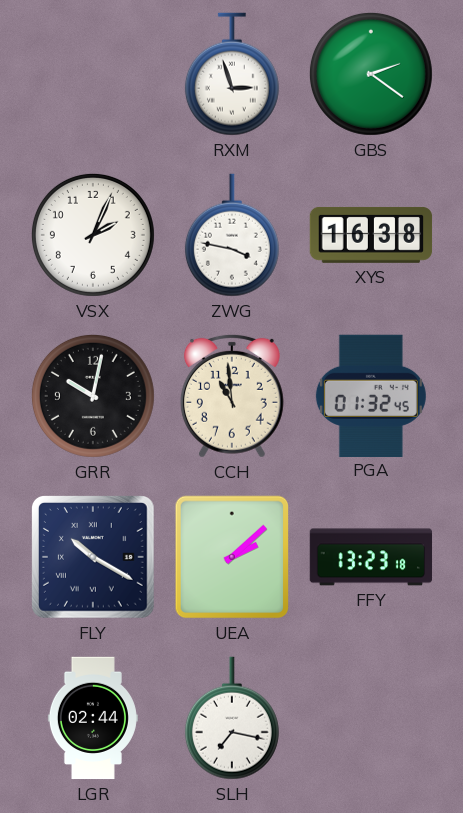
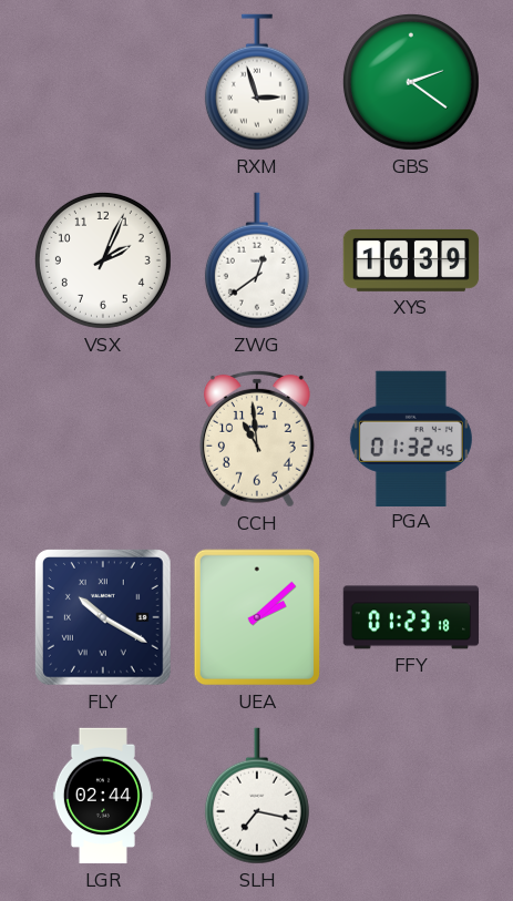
ZWG: 3:47 -> 12:39
XYS: 16:38 -> 16:39
GRR: 10:02 -> none
FFY: 13:23 -> 01:23
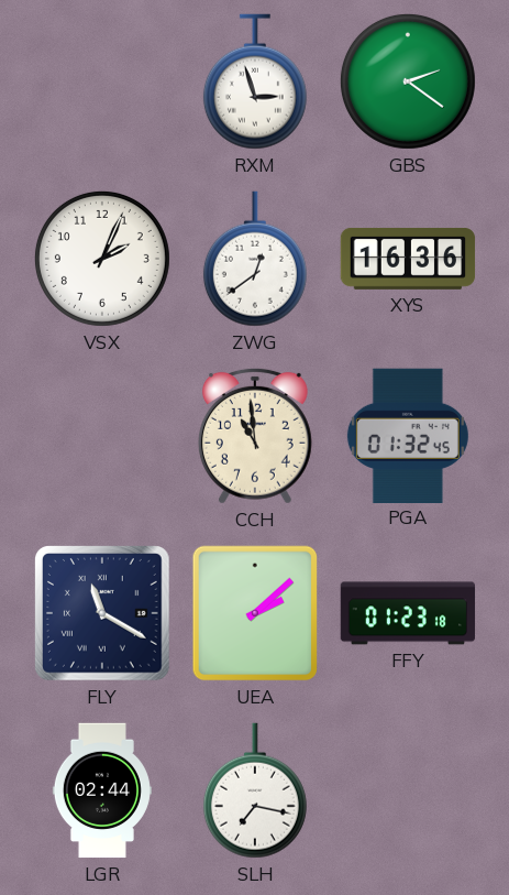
XYS: 16:39 -> 16:36
FLY: 10:20 -> 11:20
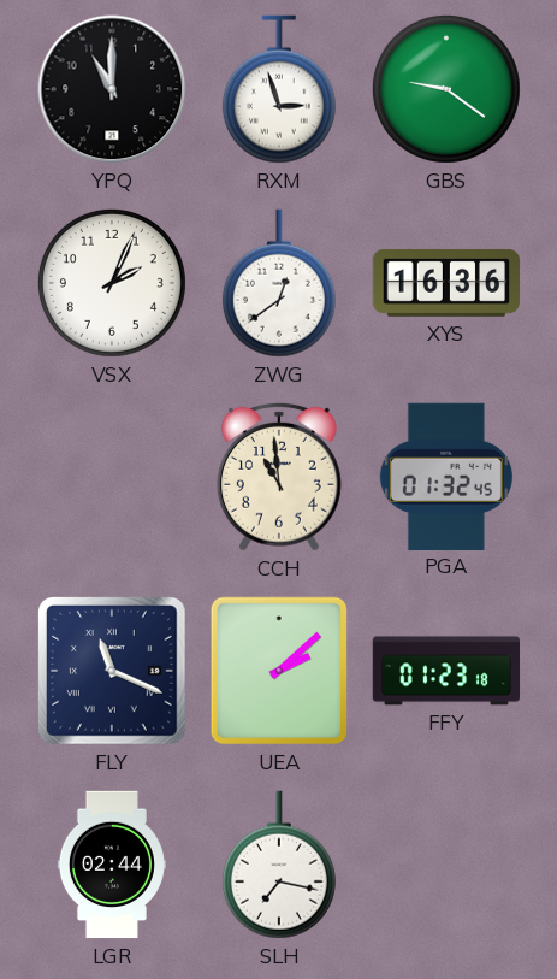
YPQ: none -> 11:00
GBS: 2:21 -> 9:21
FLY: 11:20 -> 11:19
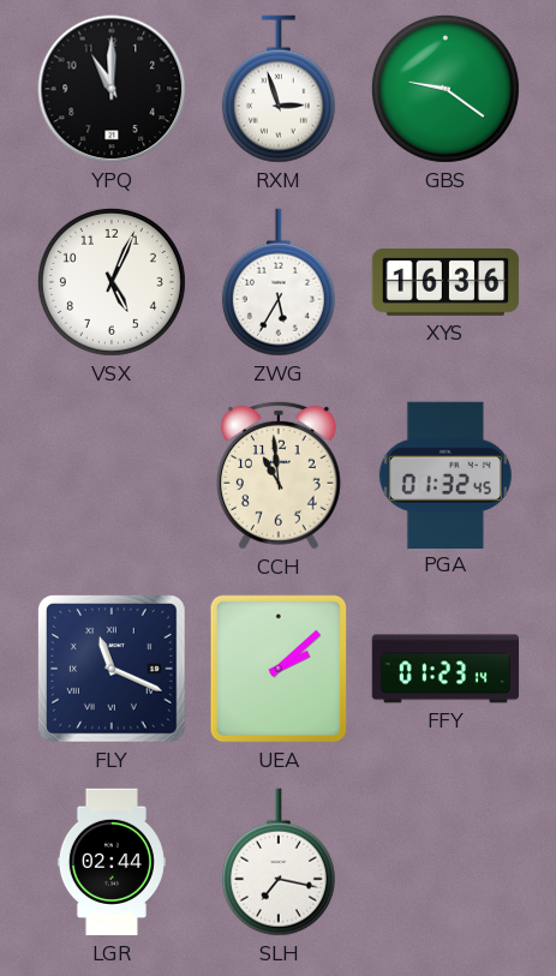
VSX: 2:04 -> 5:04
ZWG: 12:39 -> 5:35
FFY: 01:23:18 -> 01:23:14
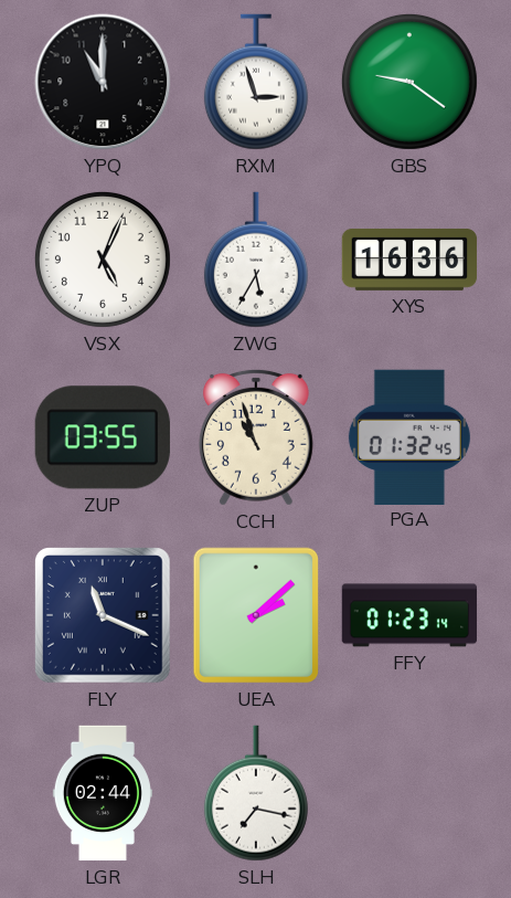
ZUP: none -> 03:55
CCH: 10:59 -> 10:57
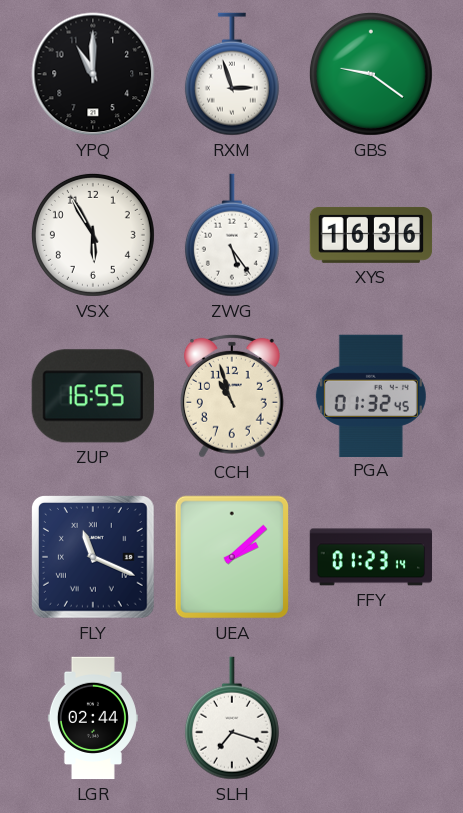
VSX: 5:04 -> 5:55
ZWG: 5:35 -> 5:24
ZUP: 03:55 -> 16:55
SLH: 7:17 -> 7:18
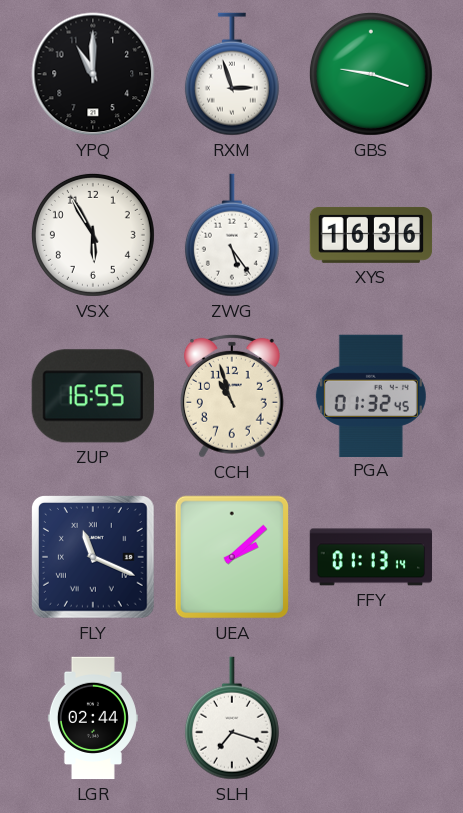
GBS: 9:21 -> 9:18
FFY: 01:23 -> 01:13
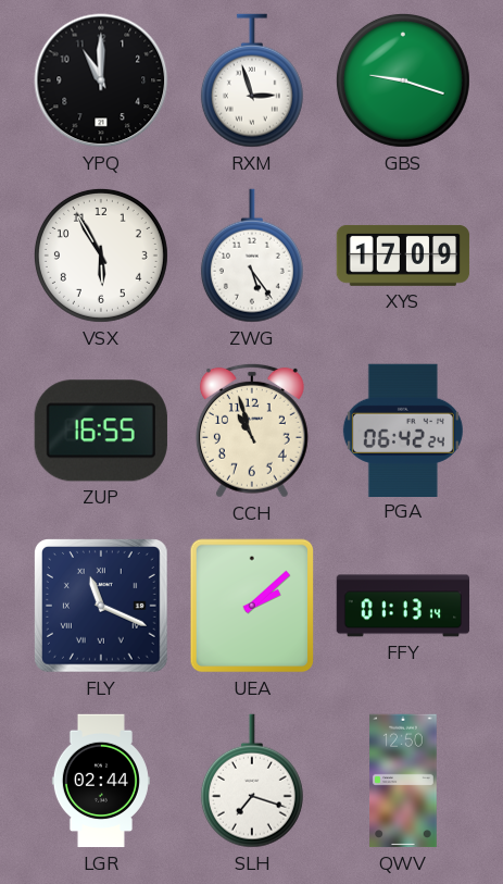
XYS: 16:36 -> 17:09
PGA: 01:32 -> 06:42
QWV: none -> 12:50
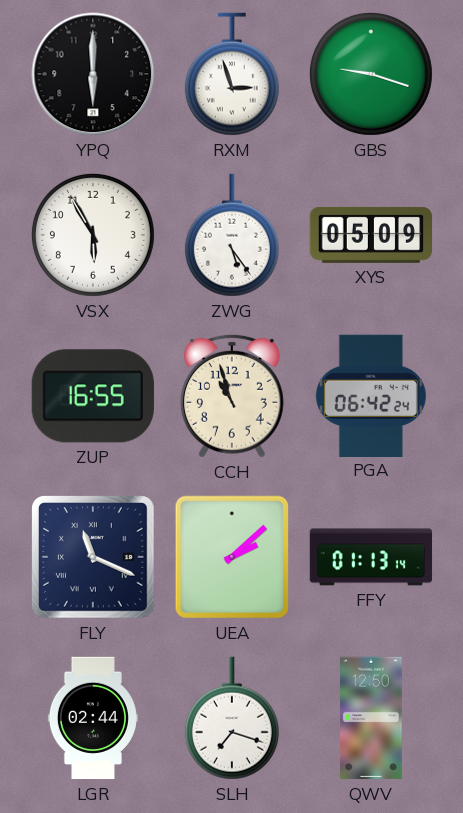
YPQ: 11:00 -> 6:00
XYS: 17:09 -> 05:09
